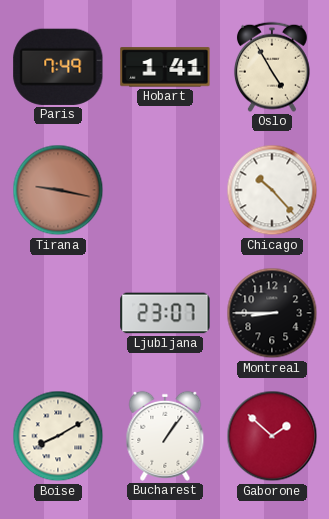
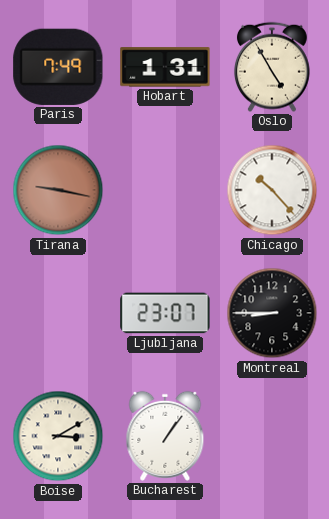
Hobart: 1:41 -> 1:31
Boise: 8:10 -> 3:10
Gaborone: 1:52 -> none
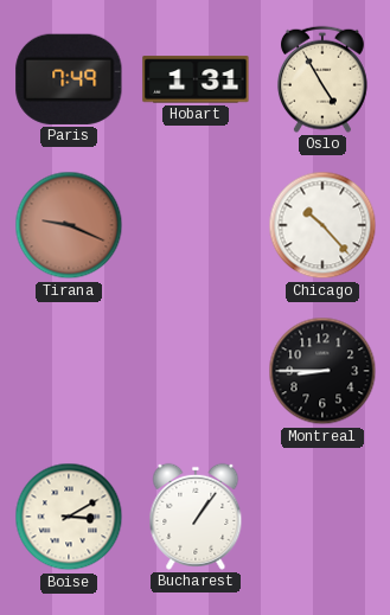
Tirana: 9:17 -> 9:19
Ljubljana: 23:07 -> none
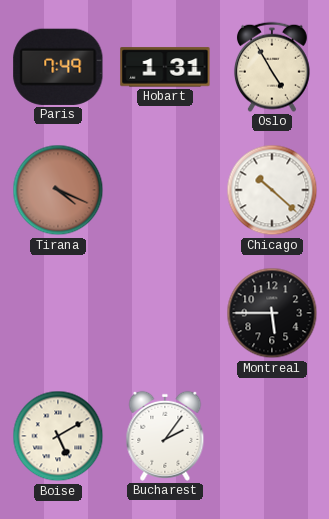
Tirana: 9:19 -> 4:19
Chicago: 10:23 -> 10:22
Montreal: 8:45 -> 5:45
Boise: 3:10 -> 5:10
Bucharest: 1:06 -> 2:06
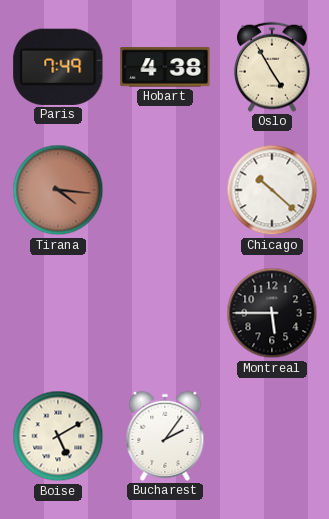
Hobart: 1:31 -> 4:38
Tirana: 4:19 -> 4:16
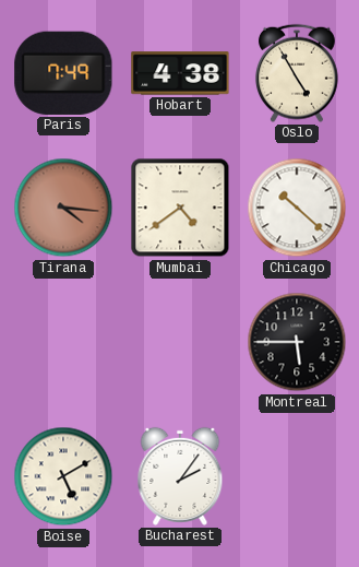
Mumbai: none -> 4:39
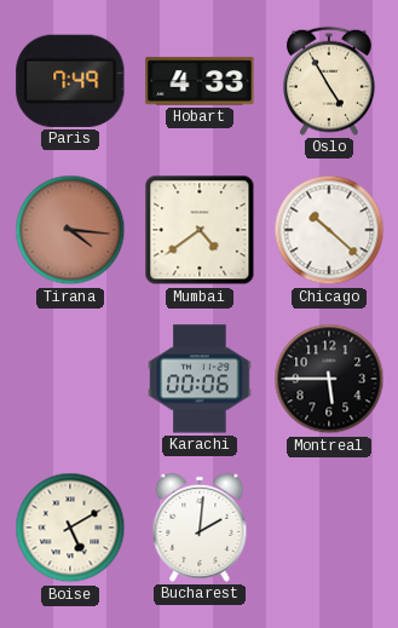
Hobart: 4:38 -> 4:33
Karachi: none -> 00:06
Bucharest: 2:06 -> 2:01
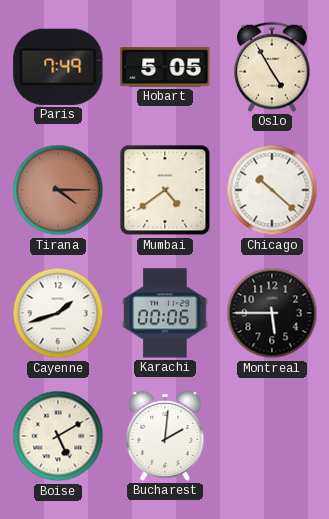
Hobart: 4:33 -> 5:05
Tirana: 4:16 -> 4:15
Cayenne: none -> 1:42
